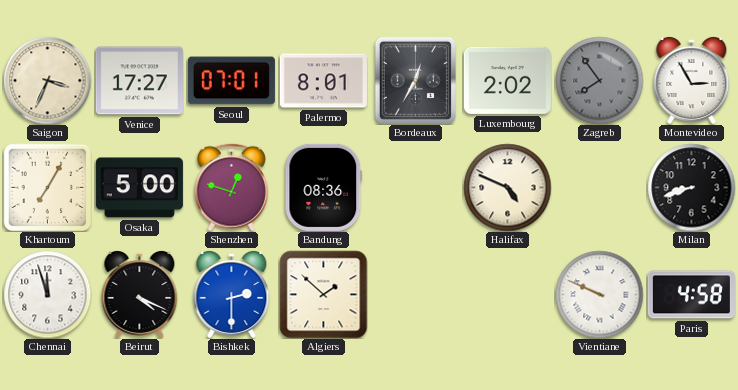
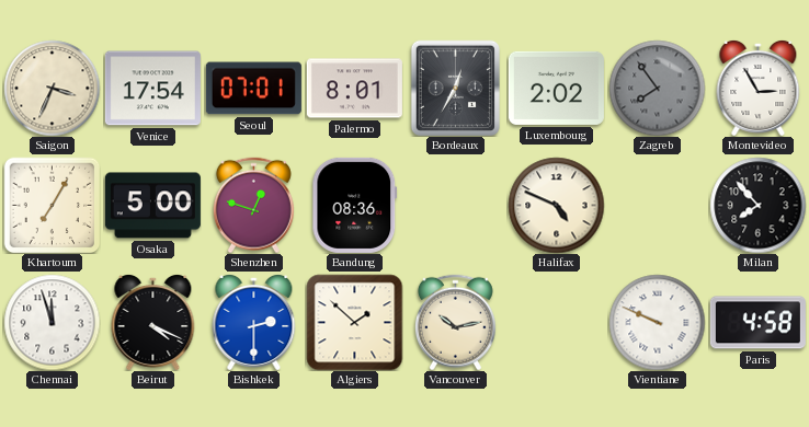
Venice: 17:27 -> 17:54
Milan: 8:42 -> 7:53
Vancouver: none -> 10:13
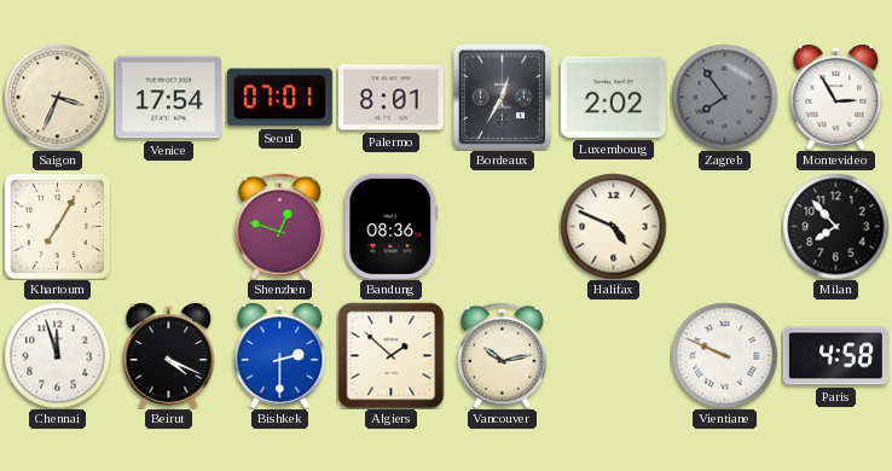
Osaka: 5:00 -> none
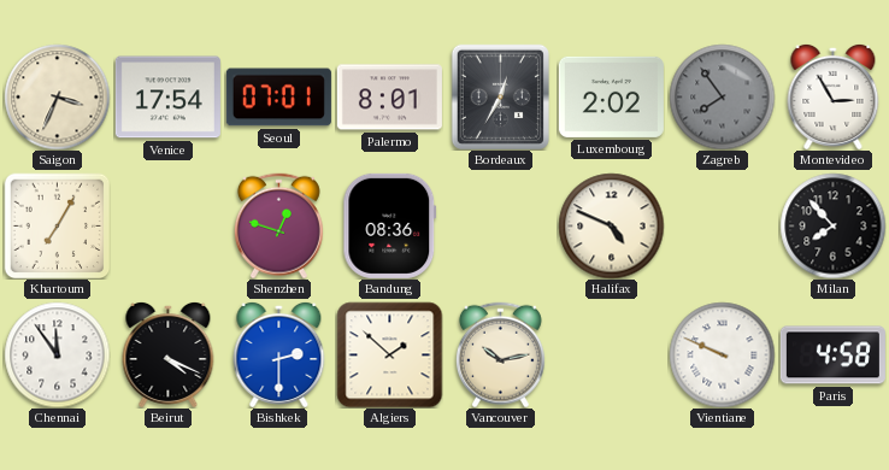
Chennai: 11:57 -> 11:54
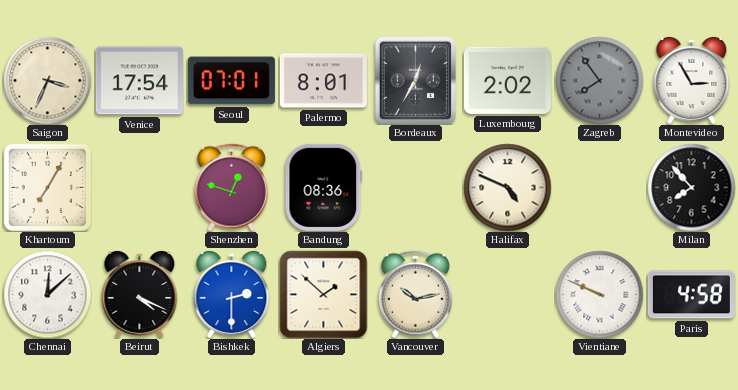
Chennai: 11:54 -> 12:08
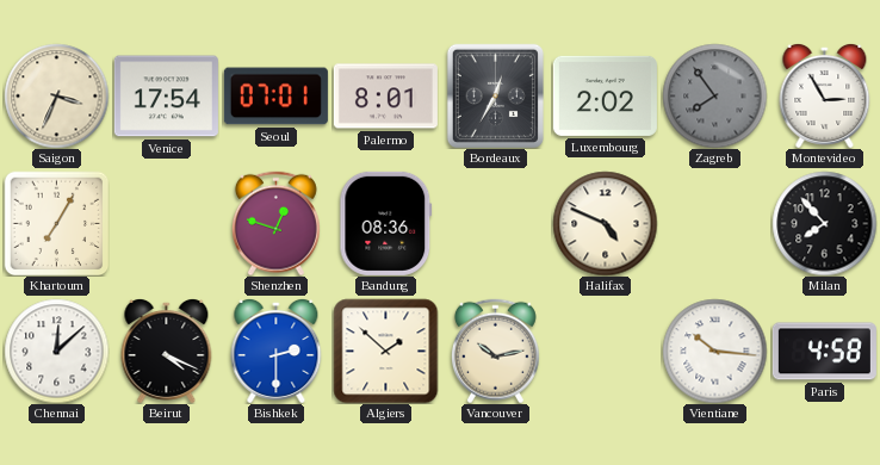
Vientiane: 9:49 -> 10:16
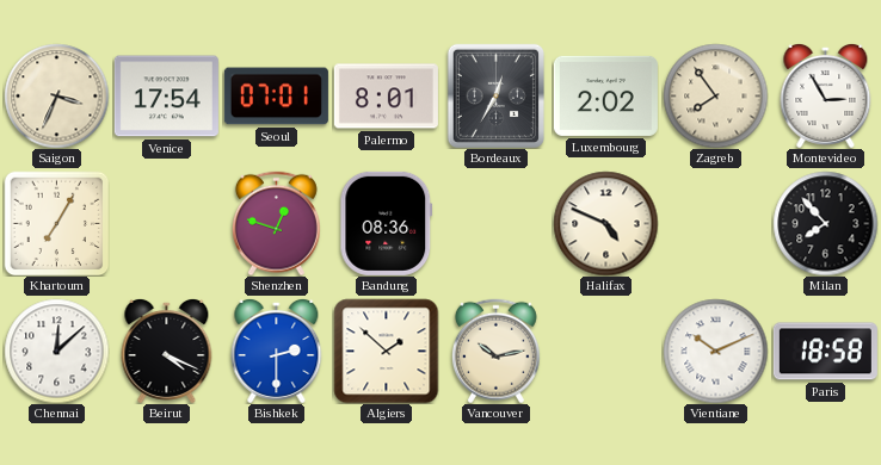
Zagreb dial: grey -> cream
Vientiane: 10:16 -> 10:11
Paris: 4:58 -> 18:58
